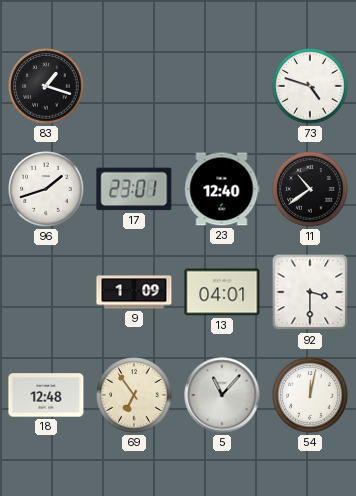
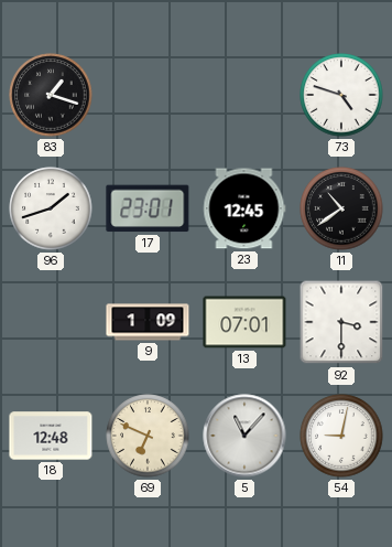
23: 12:40 -> 12:45
13: 04:01 -> 07:01
69: 6:54 -> 6:49
54: 12:02 -> 9:02
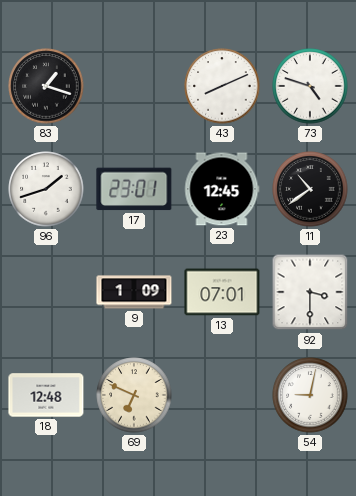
43: none -> 8:11
5: 11:07 -> none
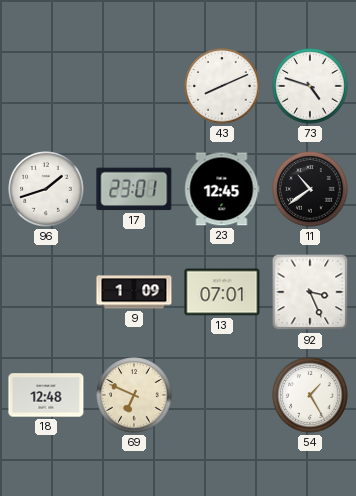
83: 1:18 -> none
92: 3:30 -> 3:26
54: 9:02 -> 1:25
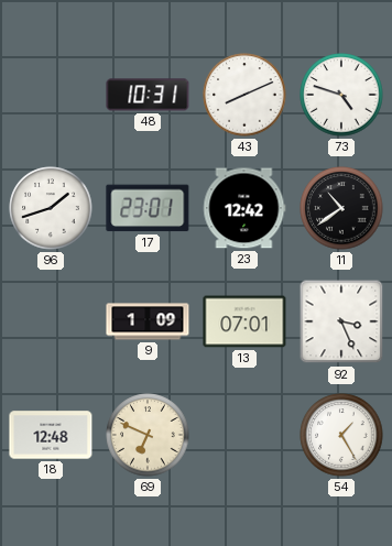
48: none -> 10:31
23: 12:45 -> 12:42
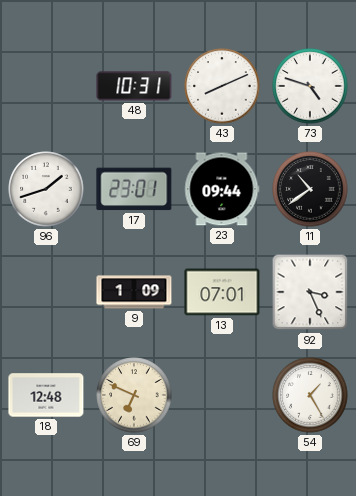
23: 12:42 -> 09:44
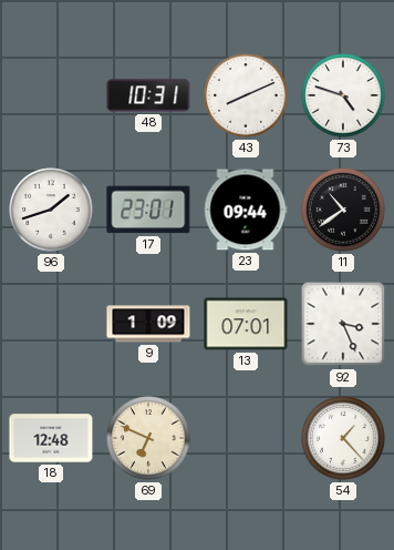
54: 1:25 -> 1:23
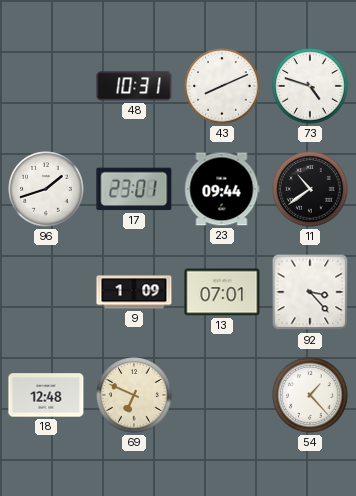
92: 3:26 -> 3:23
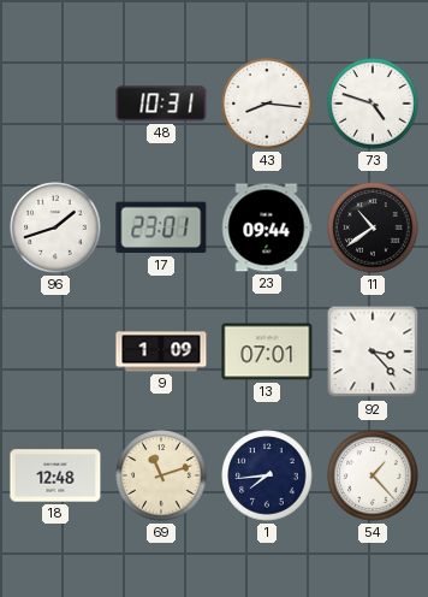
43: 8:11 -> 8:16
69: 6:49 -> 11:12
1: none -> 7:44
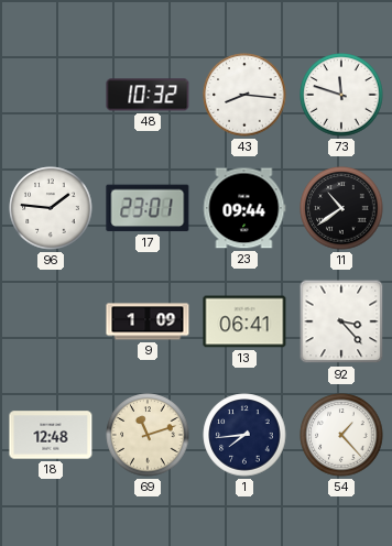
48: 10:31 -> 10:32
73: 4:48 -> 11:48
96: 1:42 -> 1:46
13: 07:01 -> 06:41
